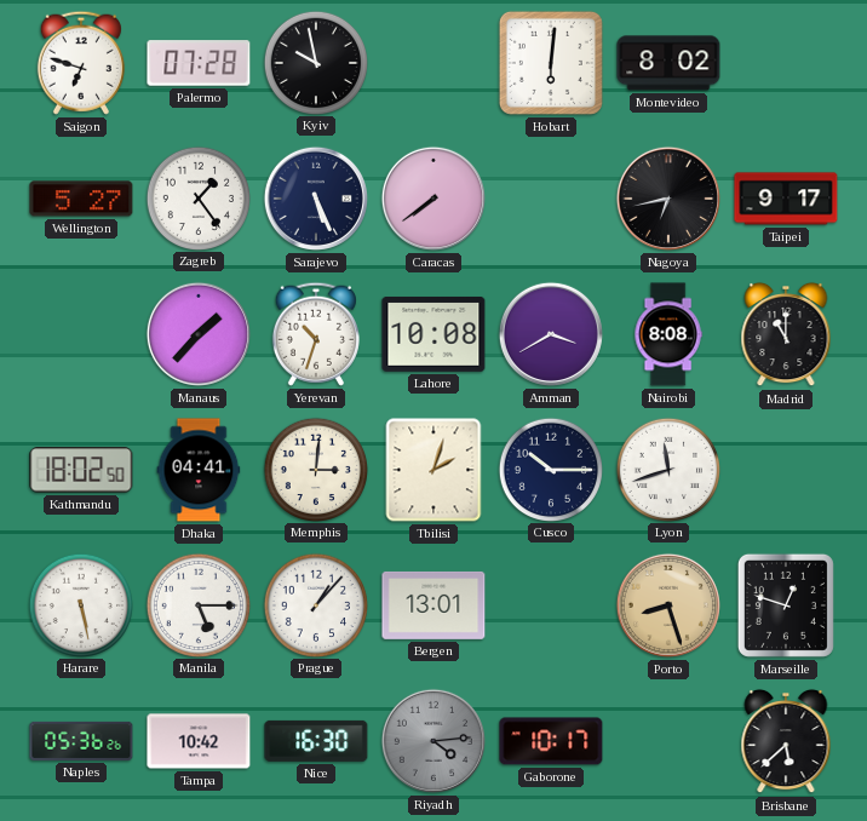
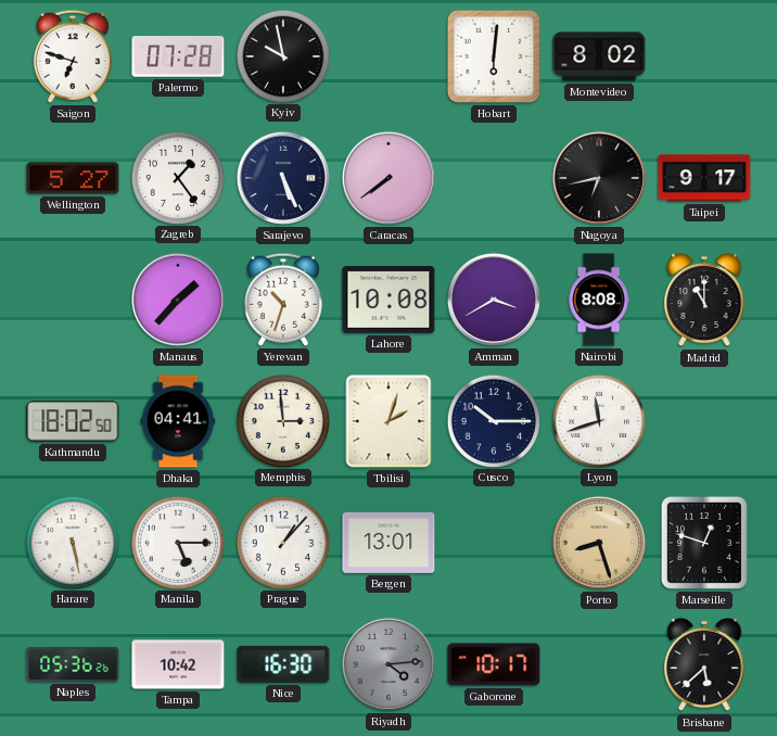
Memphis: 3:01 -> 2:59
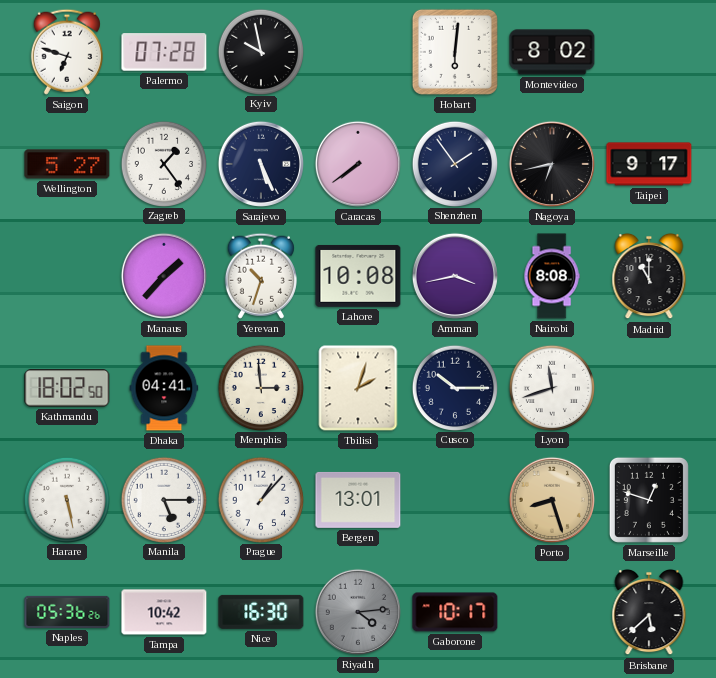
Shenzhen: none -> 1:54
Amman: 3:40 -> 3:43
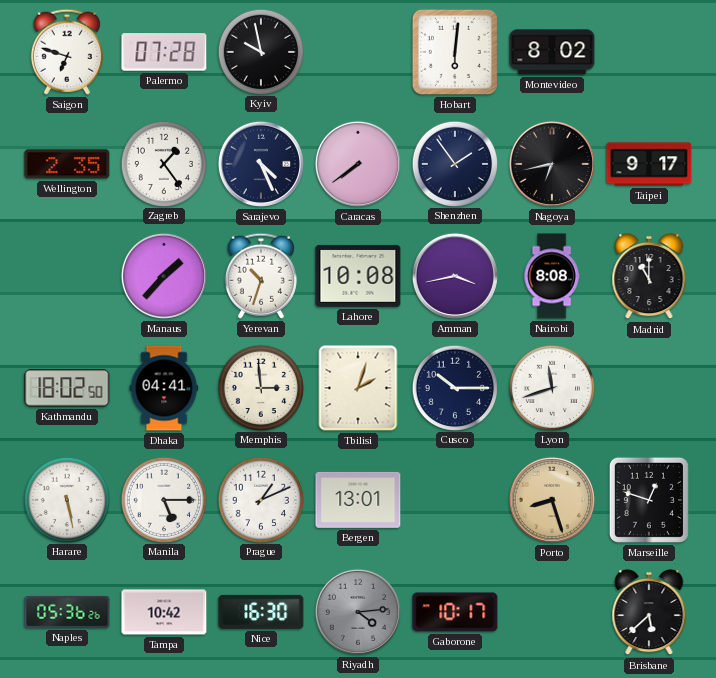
Wellington: 5:27 -> 2:35
Sarajevo: 5:26 -> 4:26
Prague: 1:07 -> 1:11
